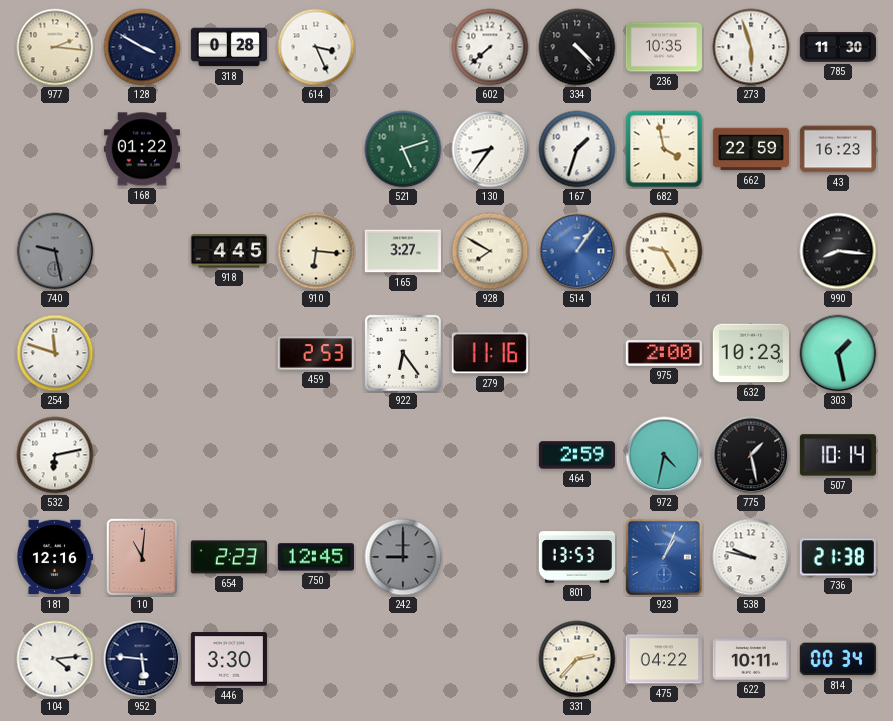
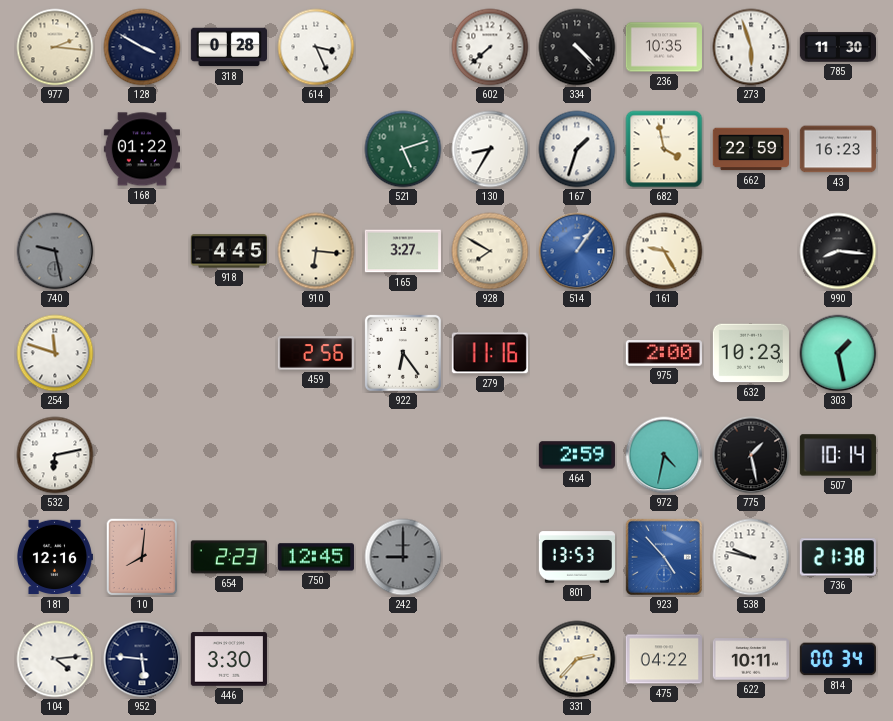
130: 8:36 -> 8:35
459: 2:53 -> 2:56
10: 11:01 -> 8:01
923: 1:04 -> 4:53
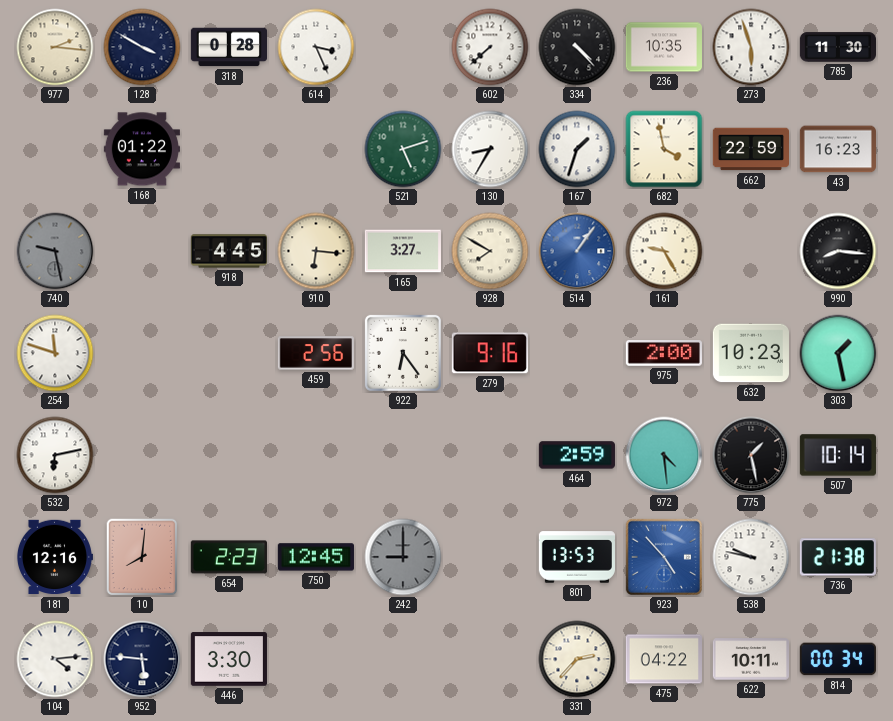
279: 11:16 -> 9:16
972: 4:32 -> 4:29
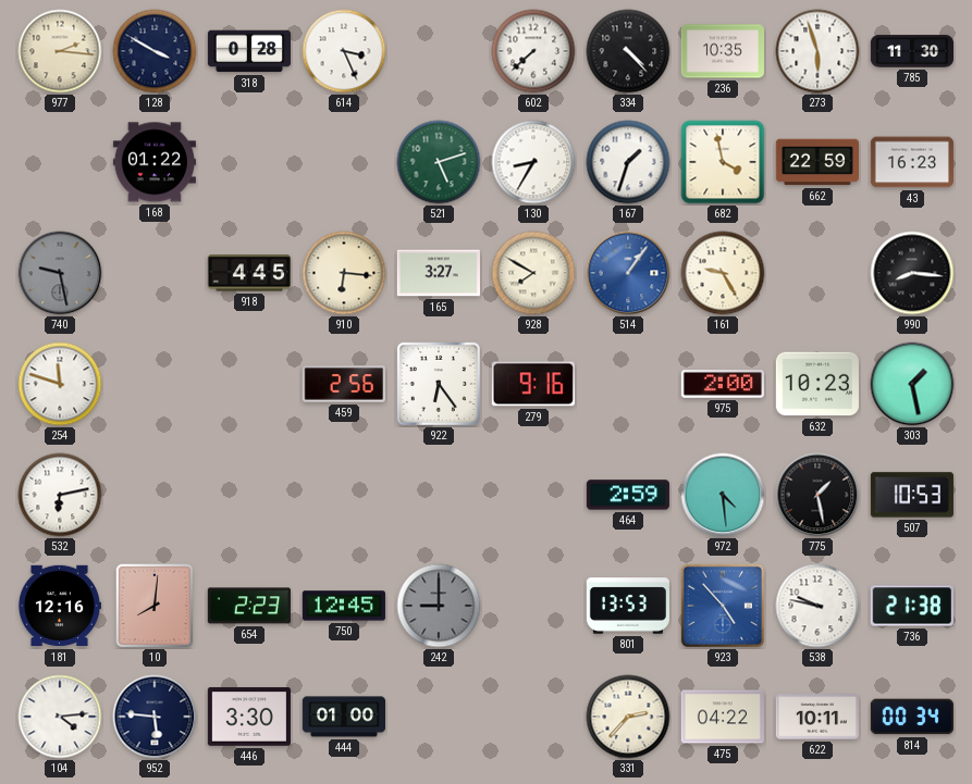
507: 10:14 -> 10:53
444: none -> 01:00
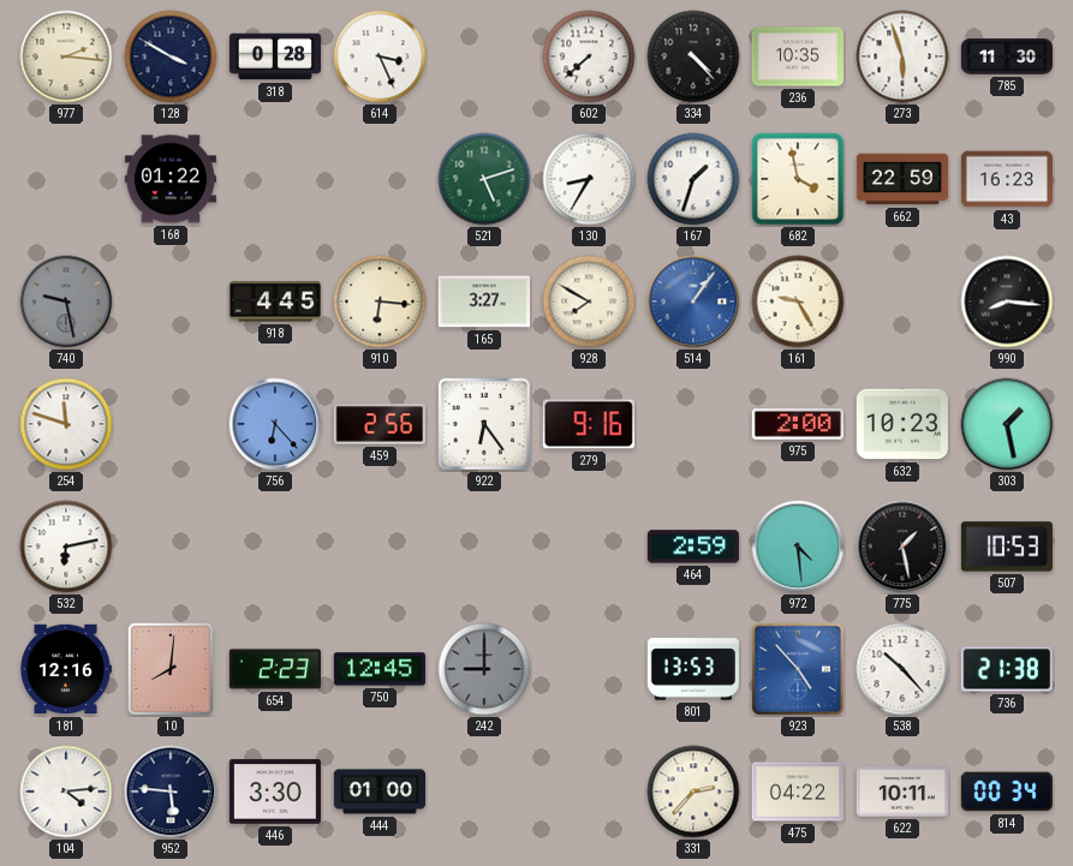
756: none -> 6:23
538: 9:47 -> 10:23
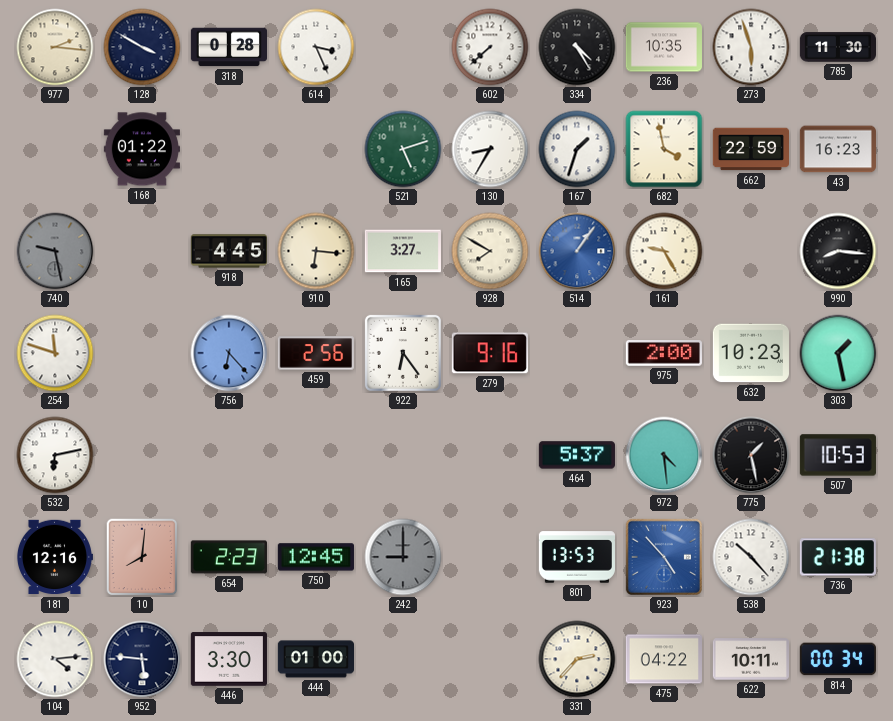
334: 4:23 -> 4:25
464: 2:59 -> 5:37
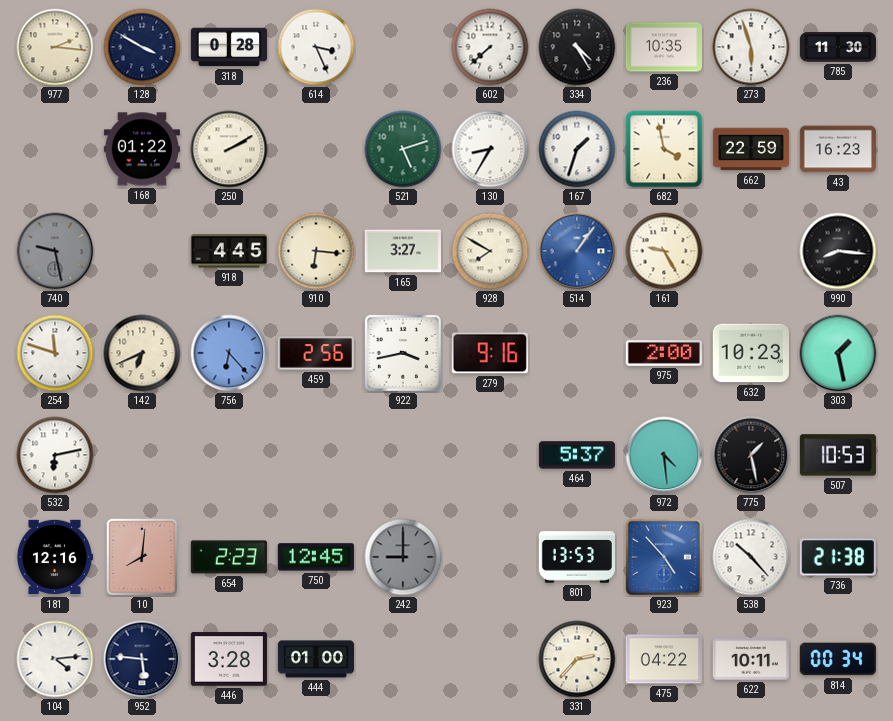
250: none -> 2:10
142: none -> 6:41
922: 6:24 -> 3:43
446: 3:30 -> 3:28
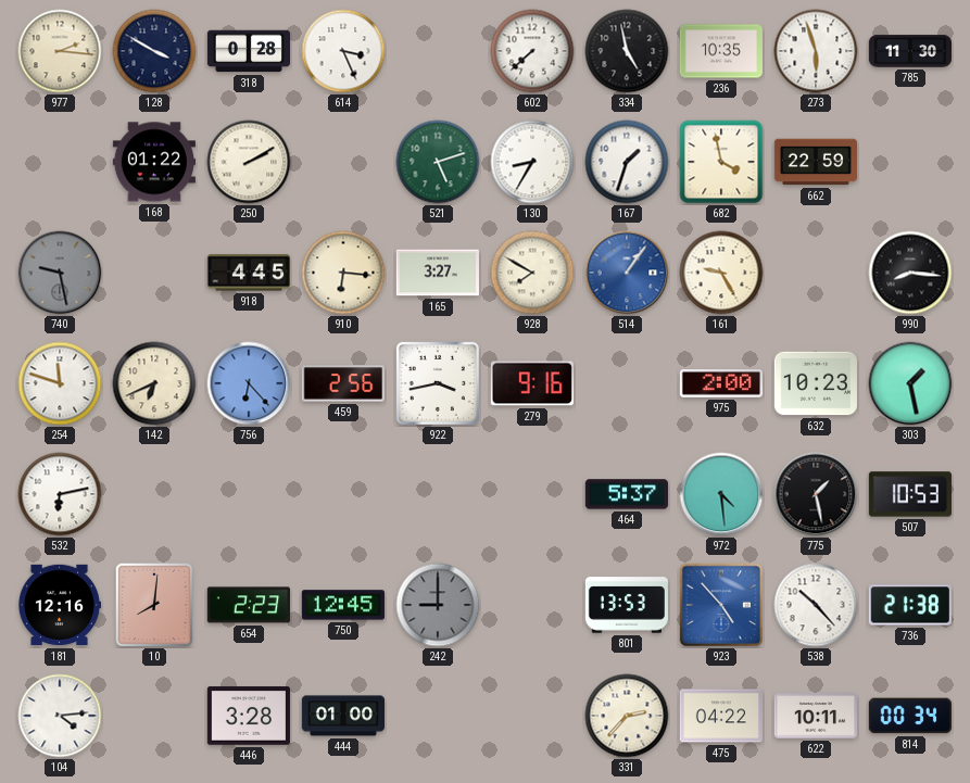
334: 4:25 -> 4:58
43: 16:23 -> none
952: 5:46 -> none
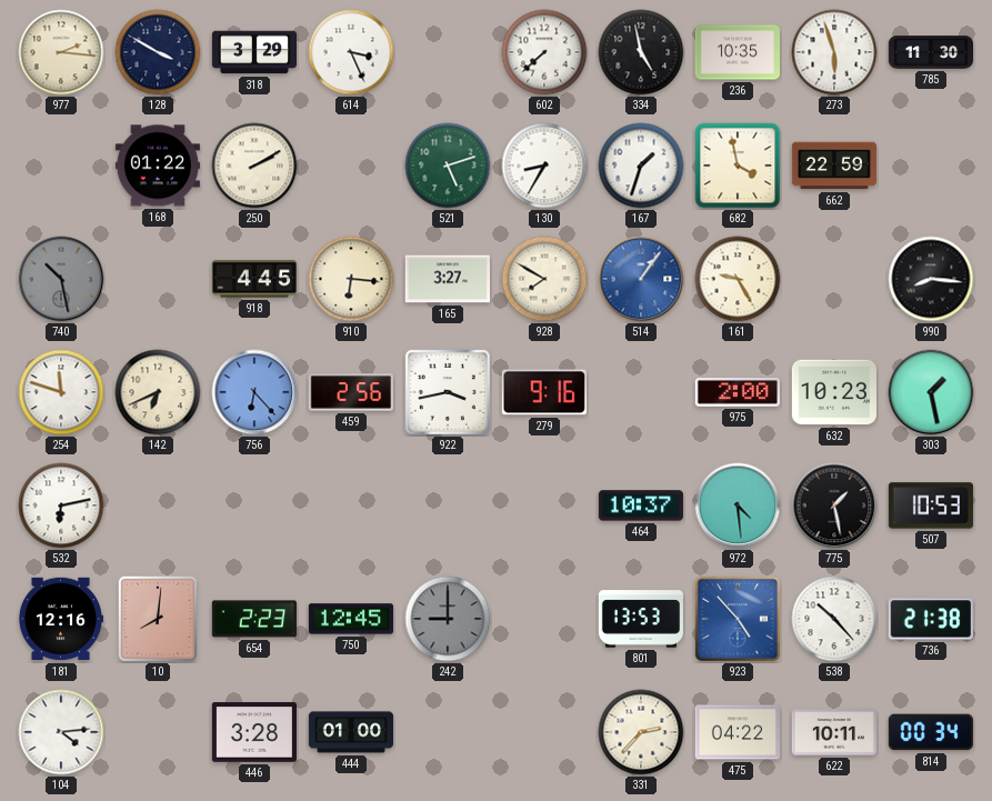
318: 0:28 -> 3:29
740: 9:28 -> 10:28
464: 5:37 -> 10:37
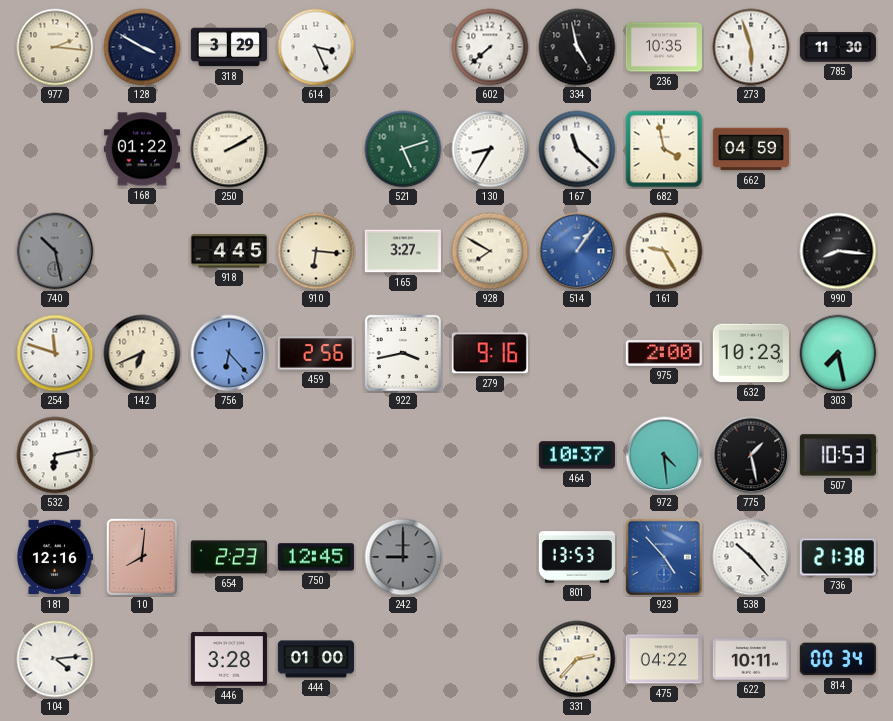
167: 1:33 -> 11:22
662: 22:59 -> 04:59
303: 1:28 -> 7:28
